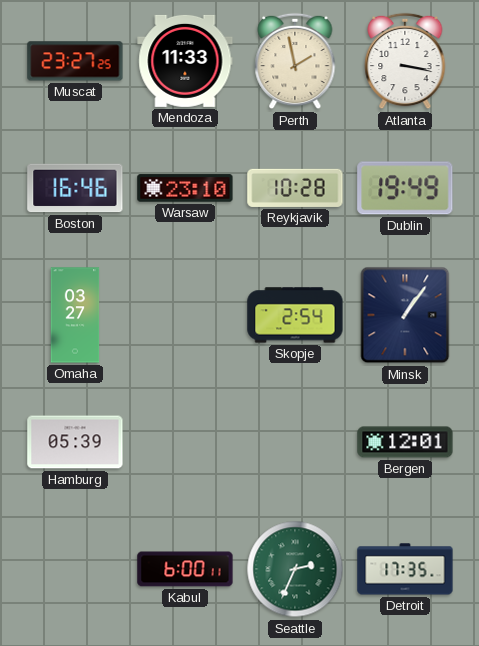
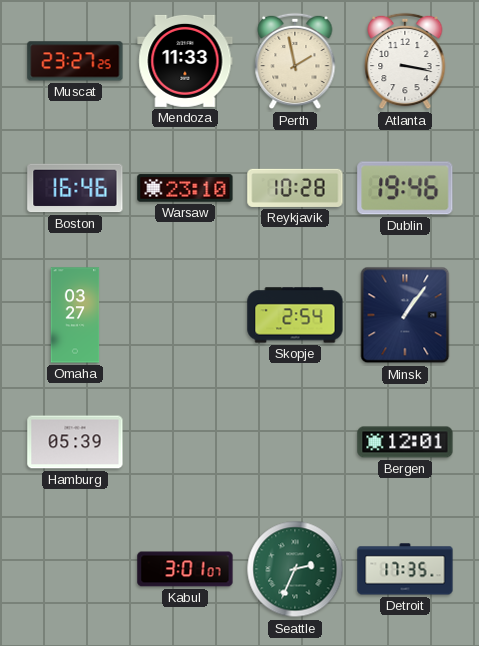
Dublin: 19:49 -> 19:46
Kabul: 6:00 -> 3:01
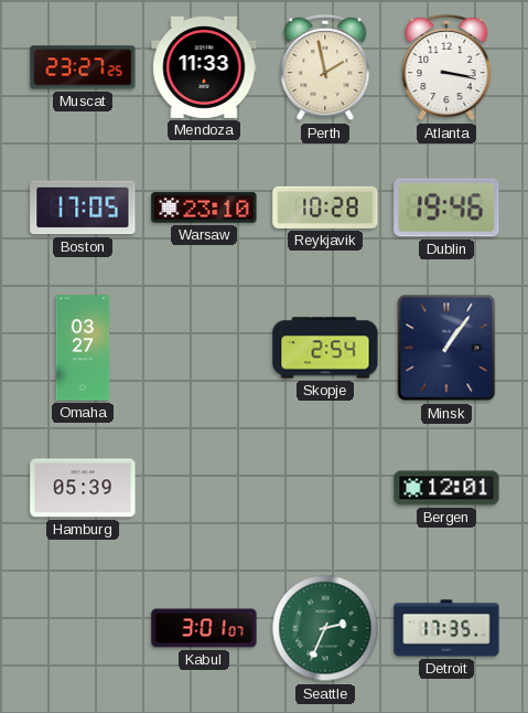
Boston: 16:46 -> 17:05
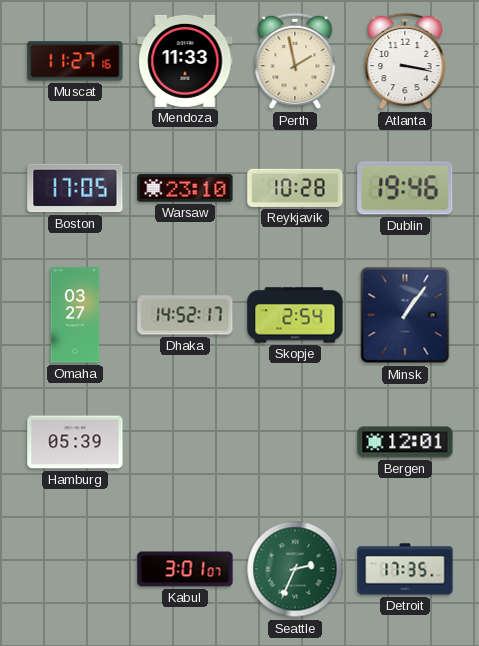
Muscat: 23:27 -> 11:27
Dhaka: none -> 14:52
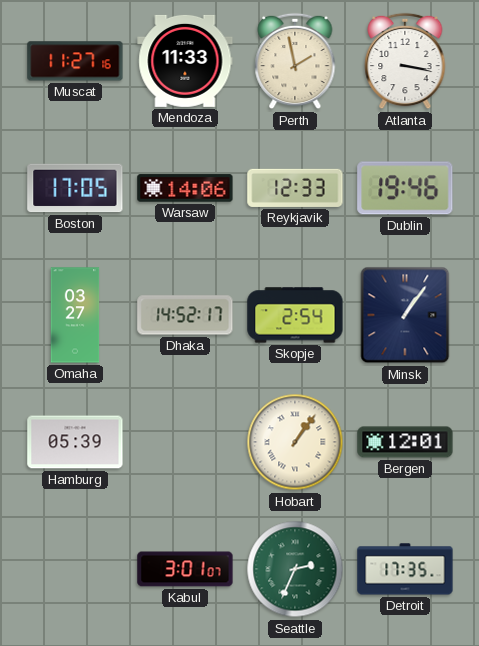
Warsaw: 23:10 -> 14:06
Reykjavik: 10:28 -> 12:33
Hobart: none -> 1:06
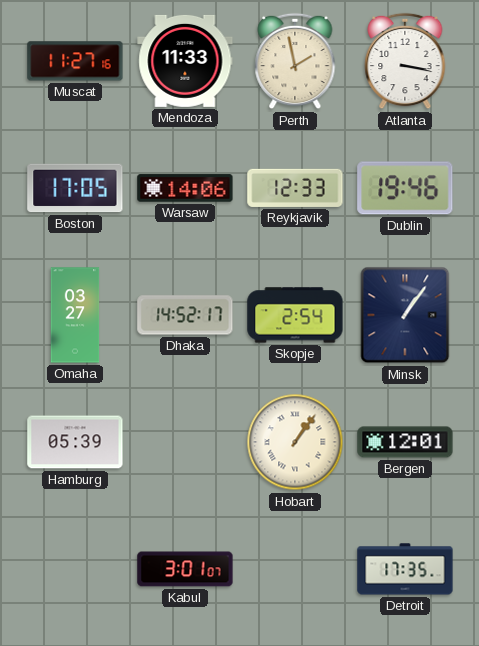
Seattle: 2:34 -> none
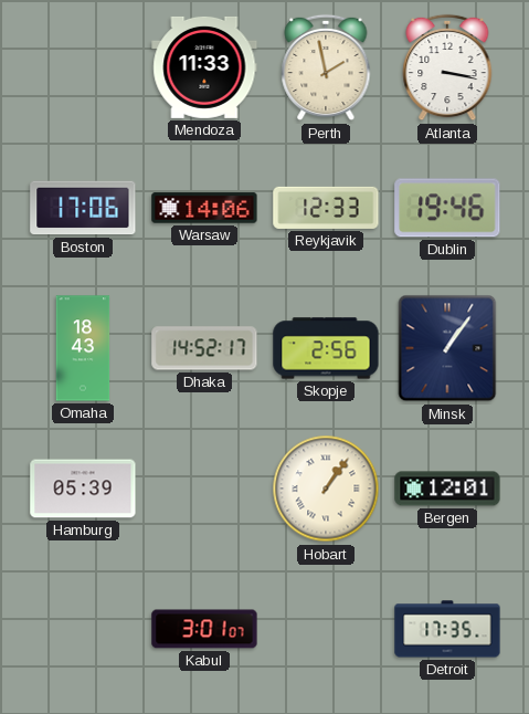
Muscat: 11:27 -> none
Boston: 17:05 -> 17:06
Omaha: 03:27 -> 18:43
Skopje: 2:54 -> 2:56
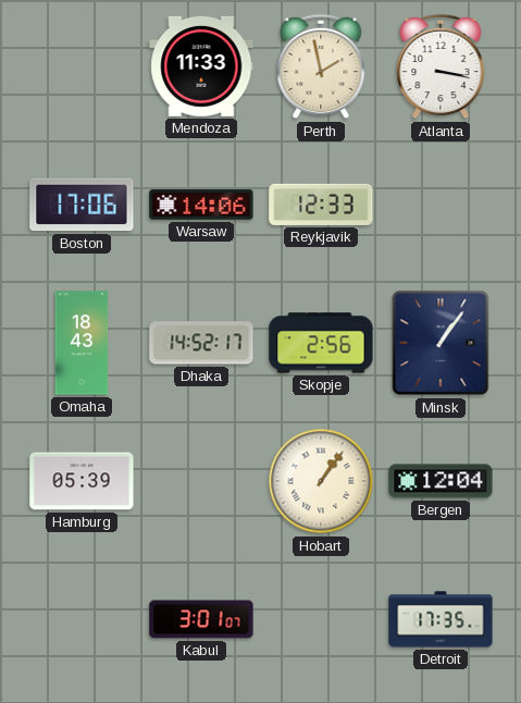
Dublin: 19:46 -> none
Bergen: 12:01 -> 12:04
